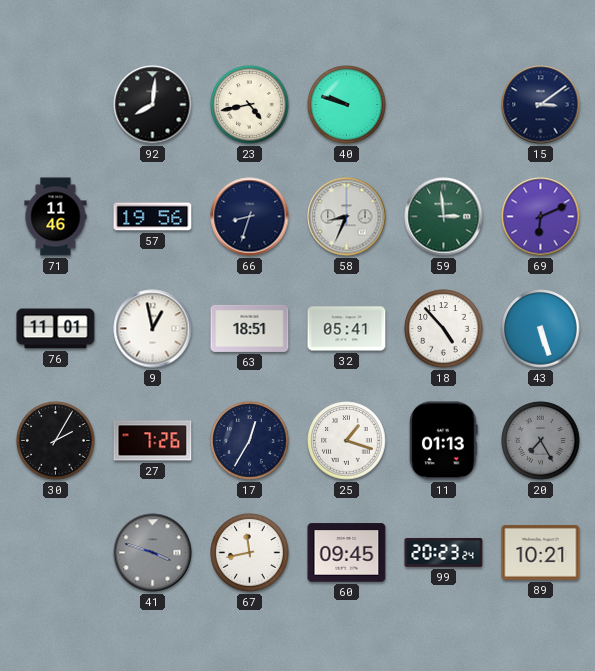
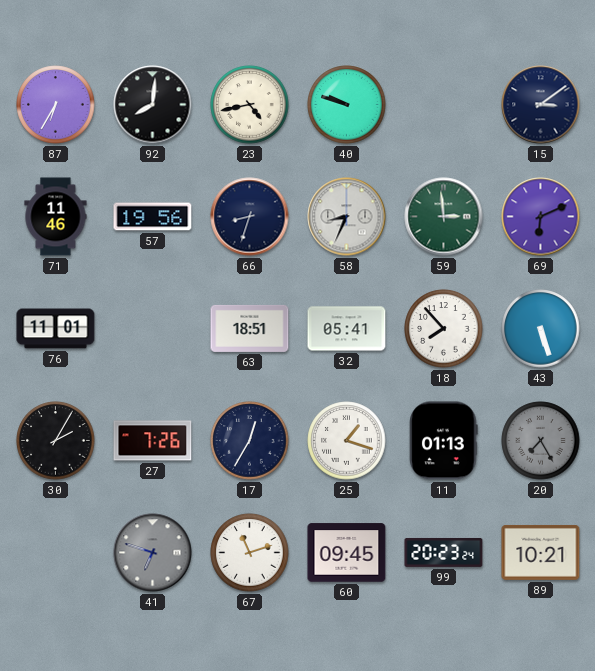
87: none -> 6:35
9: 12:58 -> none
18: 4:53 -> 7:53
41: 3:48 -> 6:48
67: 11:43 -> 11:12
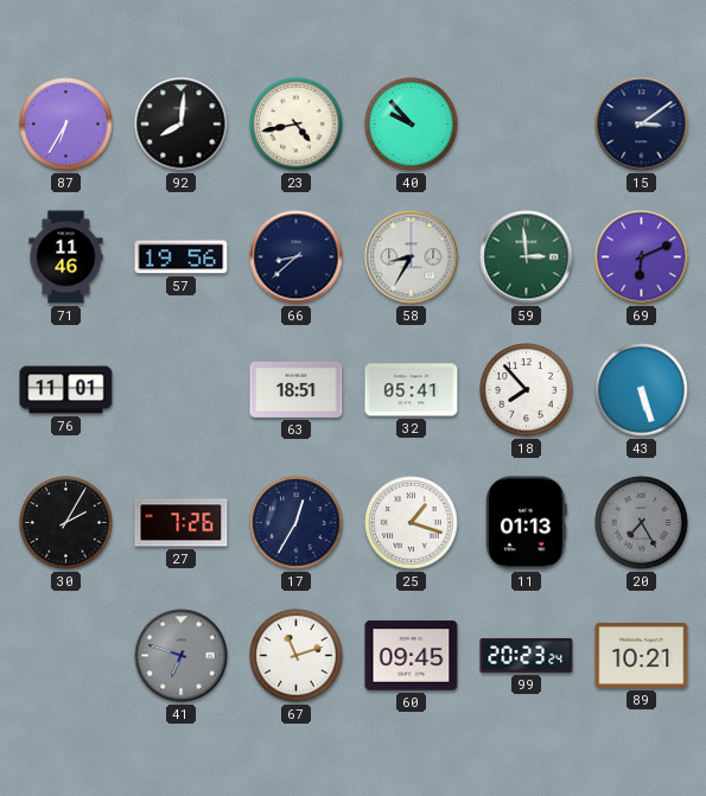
40: 9:48 -> 9:53
66: 8:33 -> 8:38
58: 8:34 -> 8:35
